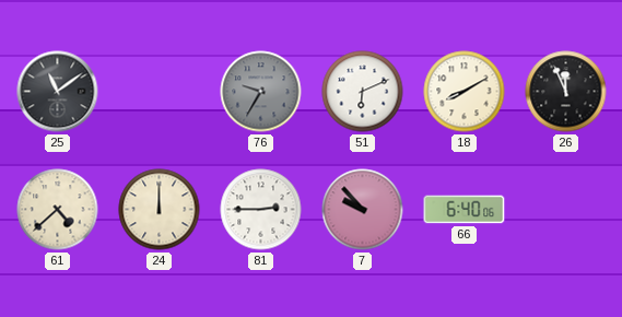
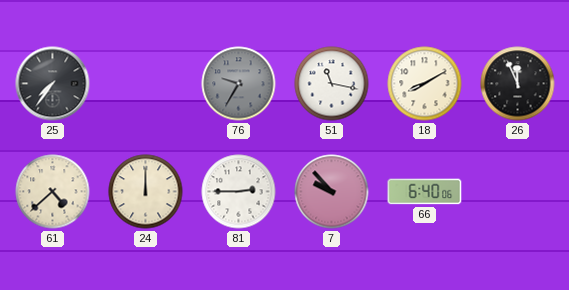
25: 11:09 -> 7:36
51: 6:11 -> 11:17
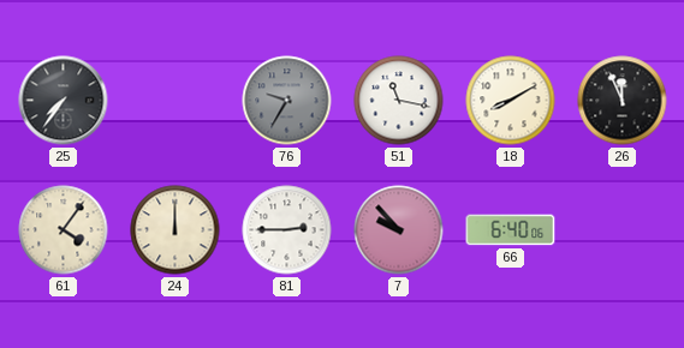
61: 4:38 -> 4:06
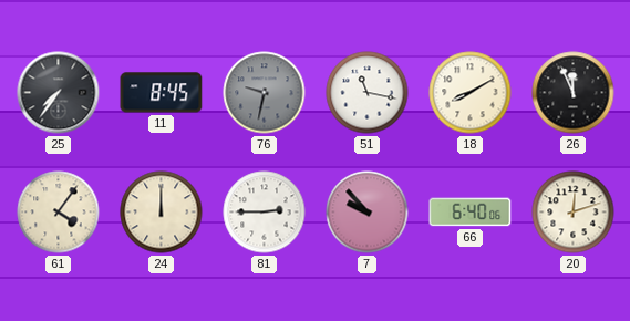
11: none -> 8:45
76: 9:35 -> 9:32
20: none -> 12:12
